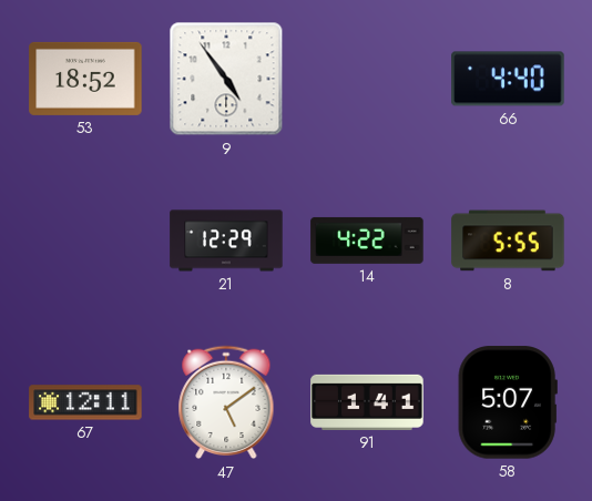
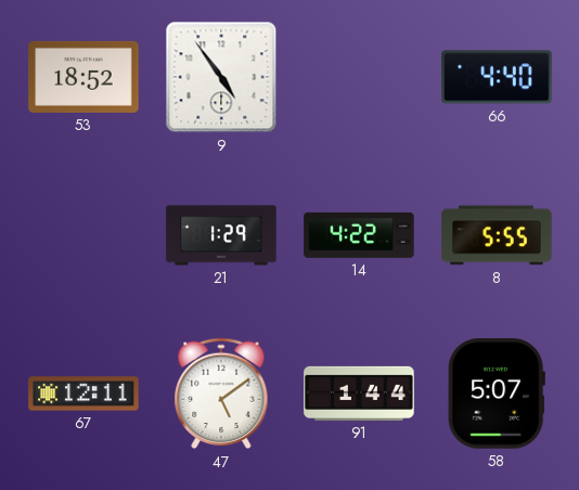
21: 12:29 -> 1:29
91: 1:41 -> 1:44
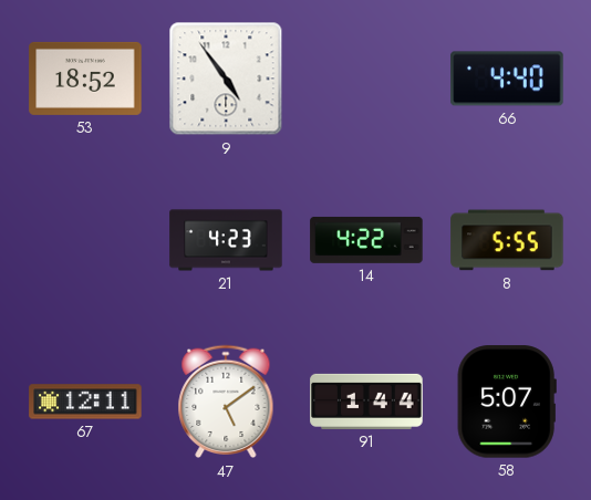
21: 1:29 -> 4:23
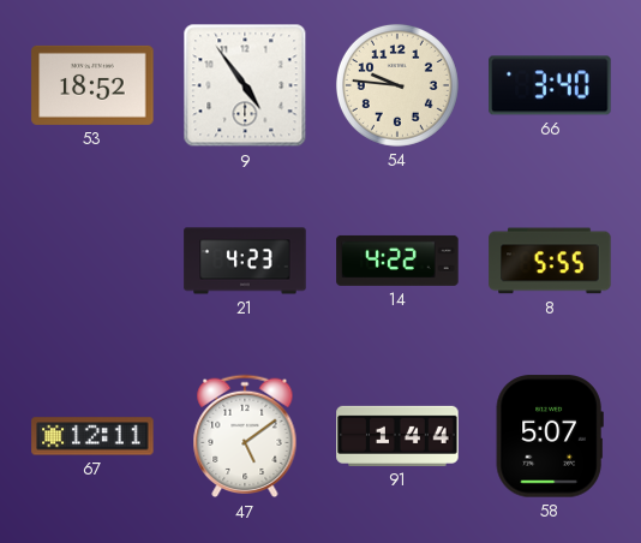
54: none -> 9:46
66: 4:40 -> 3:40
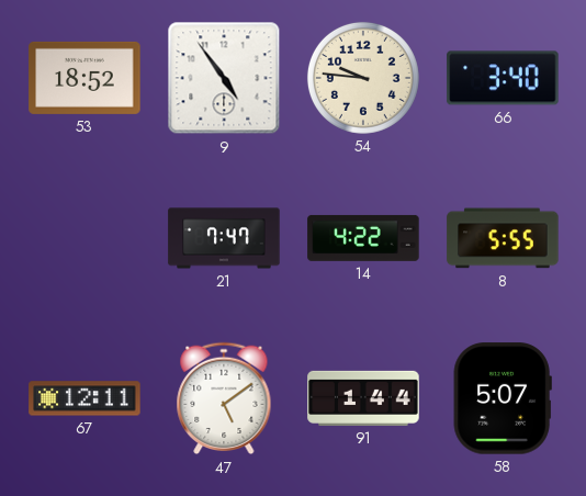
21: 4:23 -> 7:47
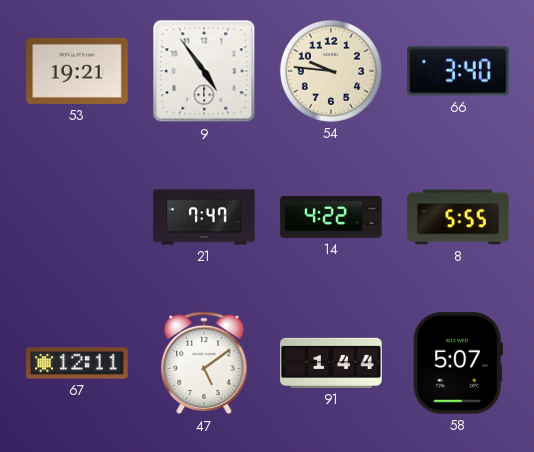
53: 18:52 -> 19:21
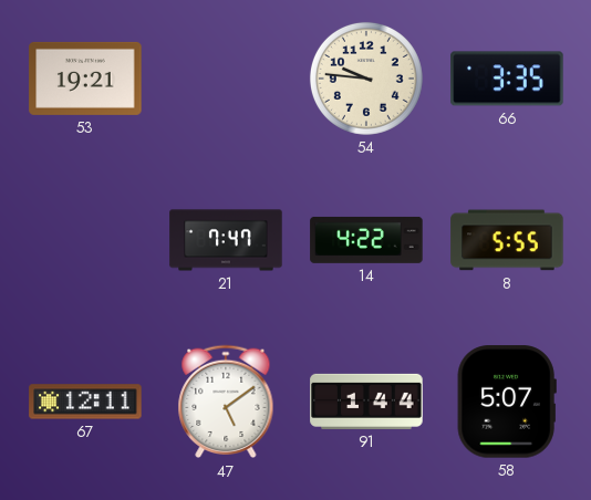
9: 4:54 -> none
66: 3:40 -> 3:35
